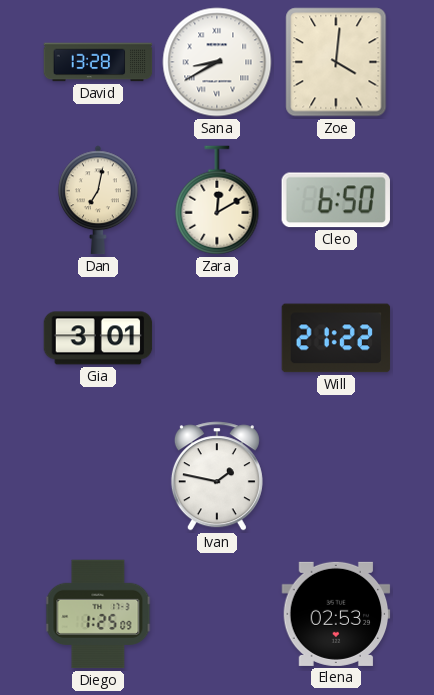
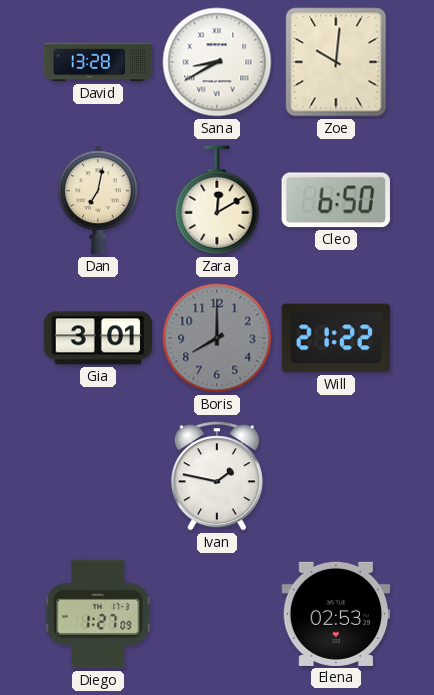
Zoe: 4:01 -> 10:01
Boris: none -> 8:00
Diego: 1:25 -> 1:27
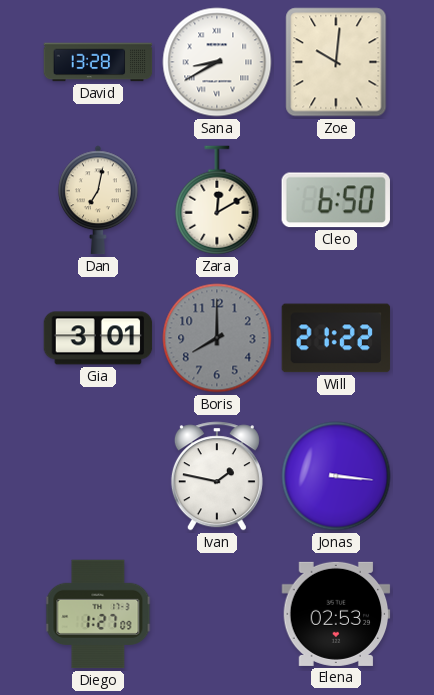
Jonas: none -> 3:16
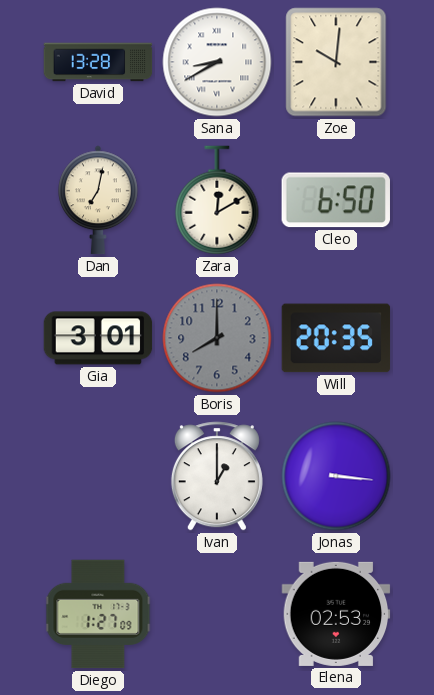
Will: 21:22 -> 20:35
Ivan: 1:47 -> 1:00
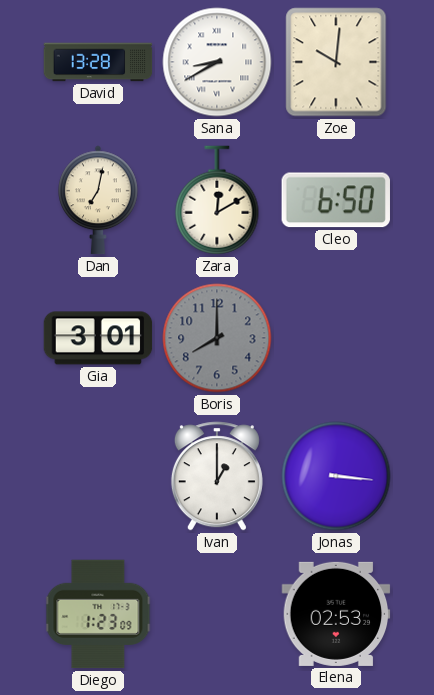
Will: 20:35 -> none
Diego: 1:27 -> 1:23
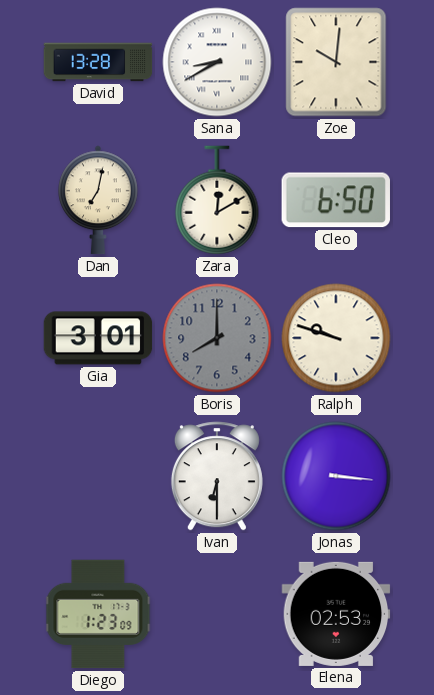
Ralph: none -> 9:48
Ivan: 1:00 -> 6:30
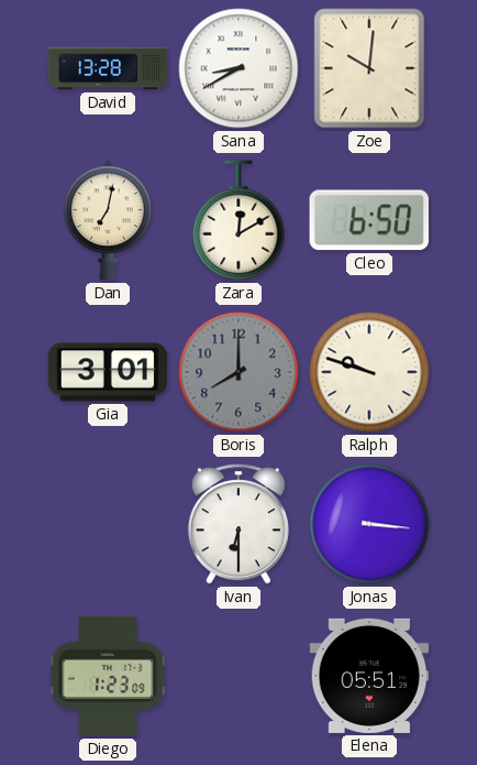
Elena: 02:53 -> 05:51
